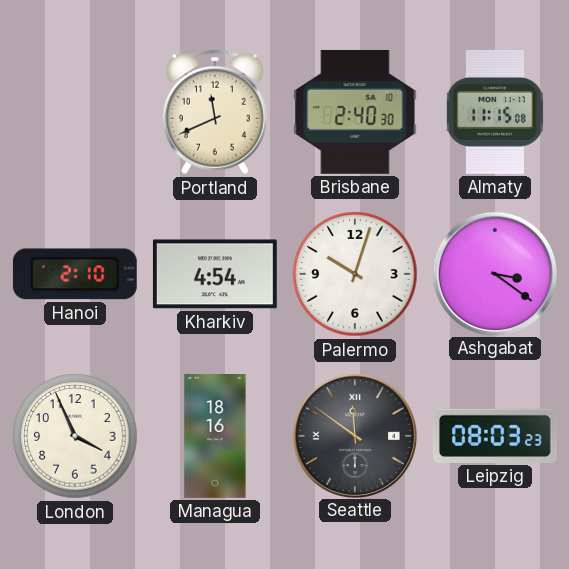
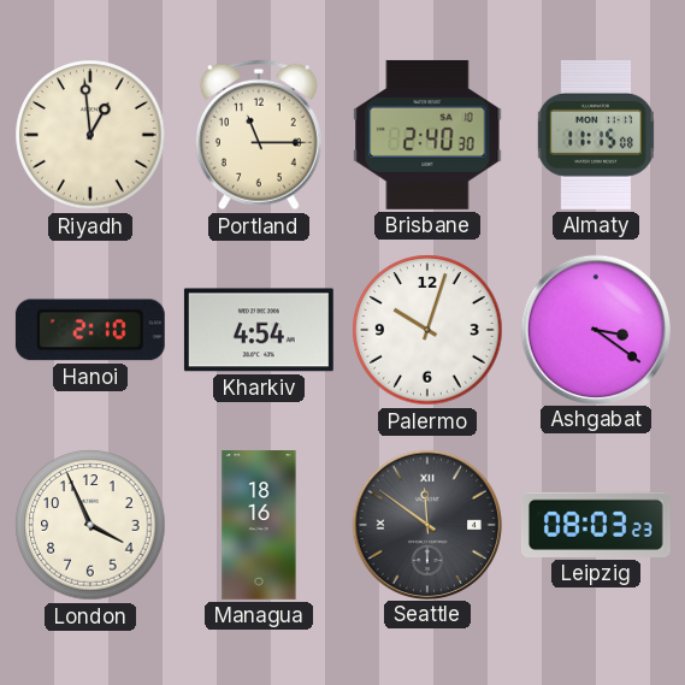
Riyadh: none -> 12:59
Portland: 11:41 -> 11:15
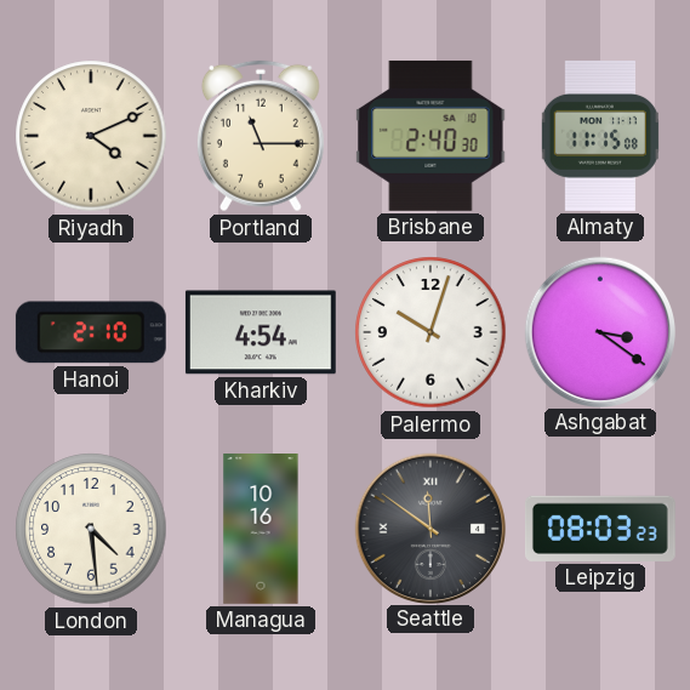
Riyadh: 12:59 -> 4:11
London: 3:56 -> 4:29
Managua: 18:16 -> 10:16
